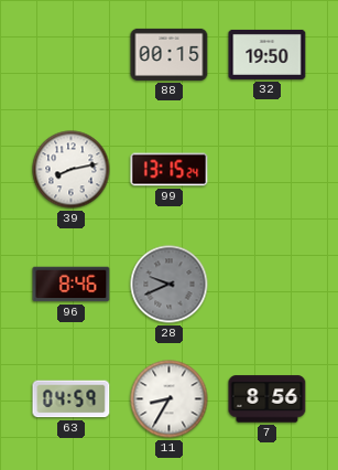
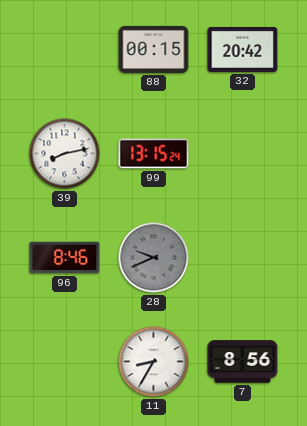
32: 19:50 -> 20:42
63: 04:59 -> none
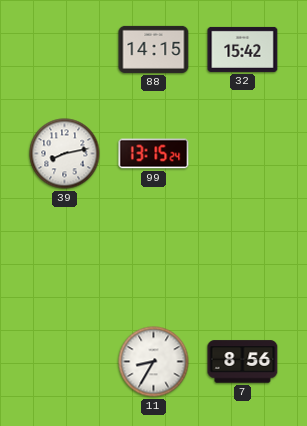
88: 00:15 -> 14:15
32: 20:42 -> 15:42
96: 8:46 -> none
28: 9:41 -> none
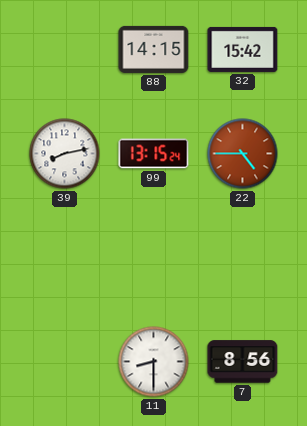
22: none -> 4:45
11: 8:35 -> 8:30
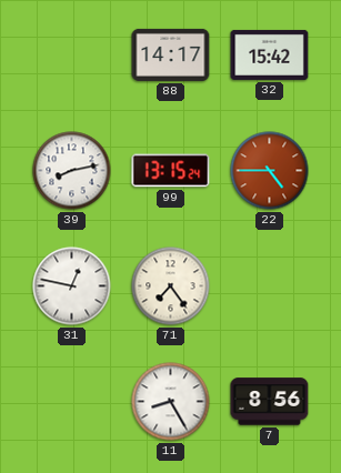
88: 14:15 -> 14:17
31: none -> 12:47
71: none -> 7:24
11: 8:30 -> 8:25
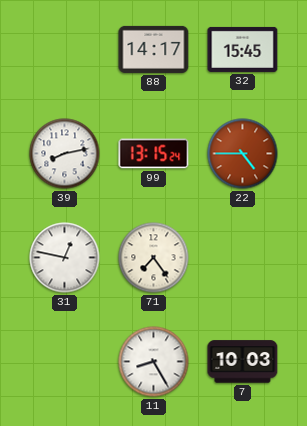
32: 15:42 -> 15:45
7: 8:56 -> 10:03
